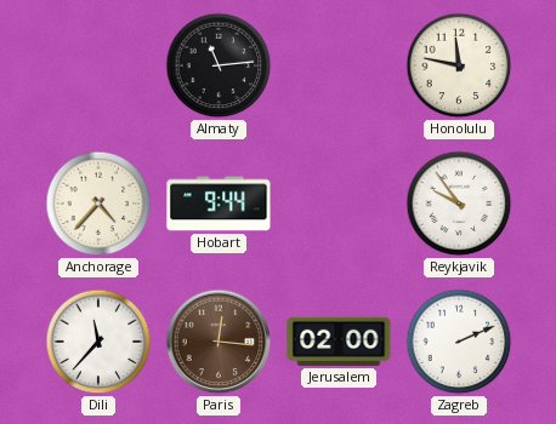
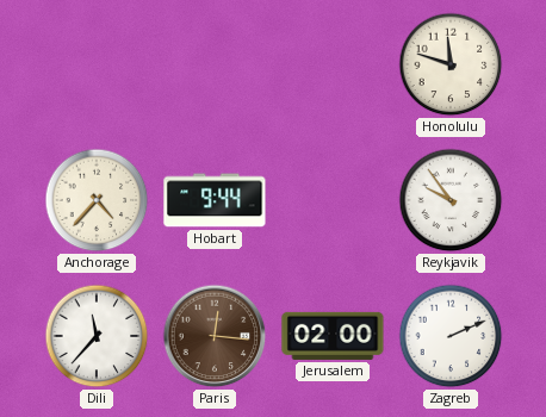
Almaty: 11:14 -> none
Honolulu: 11:47 -> 11:48
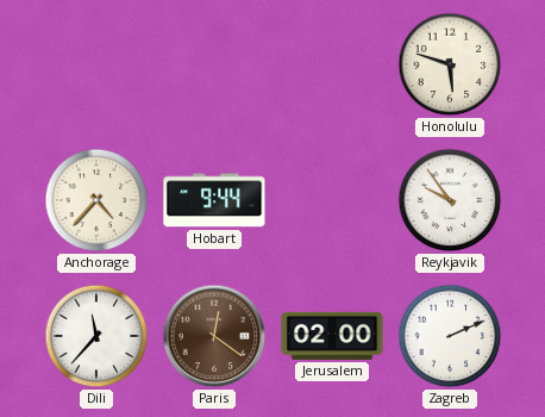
Honolulu: 11:48 -> 5:48
Paris: 12:16 -> 12:21
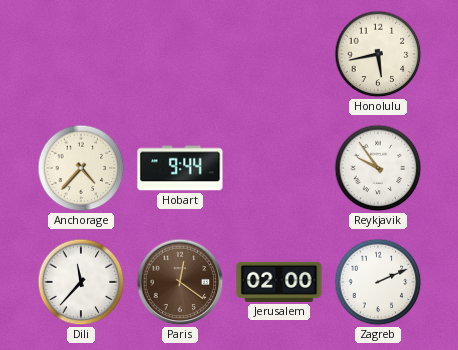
Honolulu: 5:48 -> 5:43
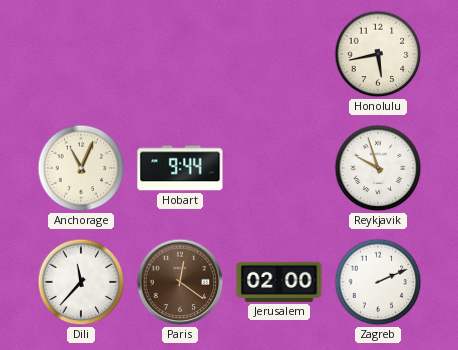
Anchorage: 4:37 -> 11:04
Reykjavik: 9:54 -> 9:57
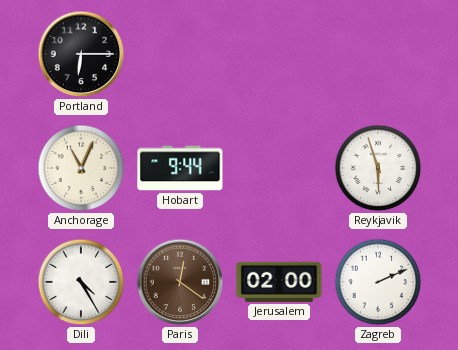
Portland: none -> 6:15
Honolulu: 5:43 -> none
Reykjavik: 9:57 -> 5:57
Dili: 11:37 -> 4:25
